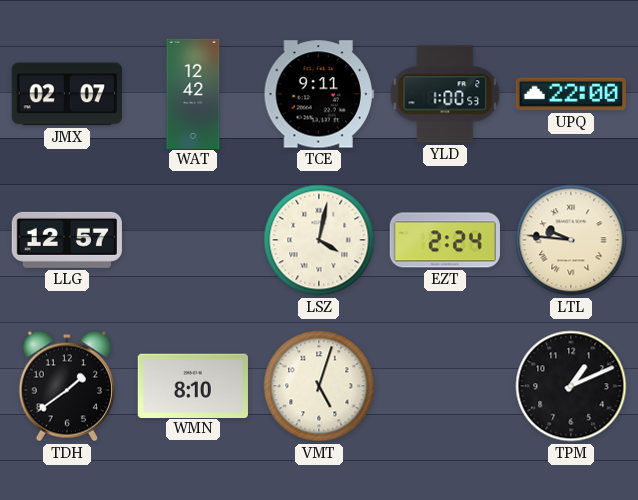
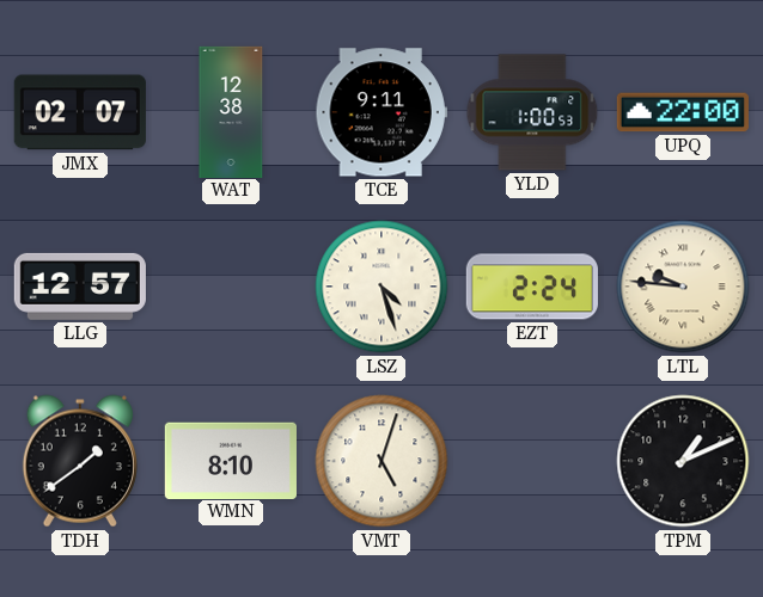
WAT: 12:42 -> 12:38
LSZ: 4:02 -> 4:27
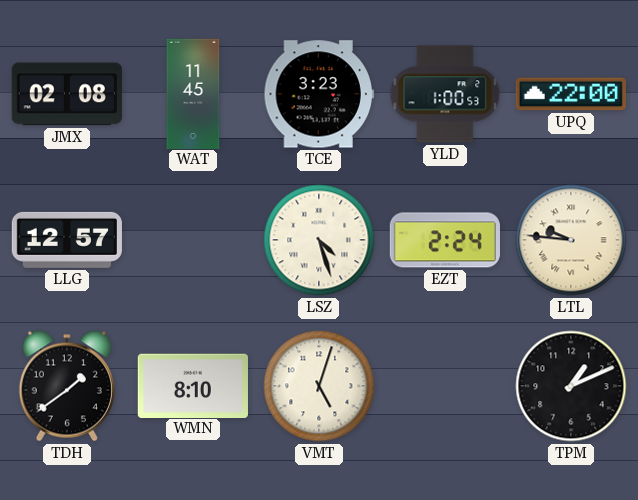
JMX: 02:07 -> 02:08
WAT: 12:38 -> 11:45
TCE: 9:11 -> 3:23
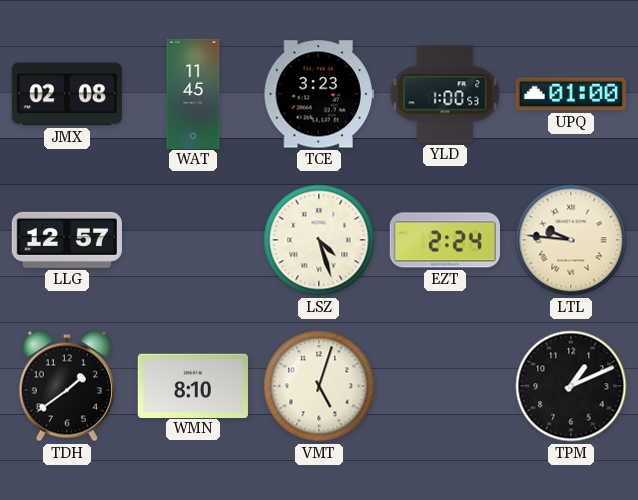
UPQ: 22:00 -> 01:00
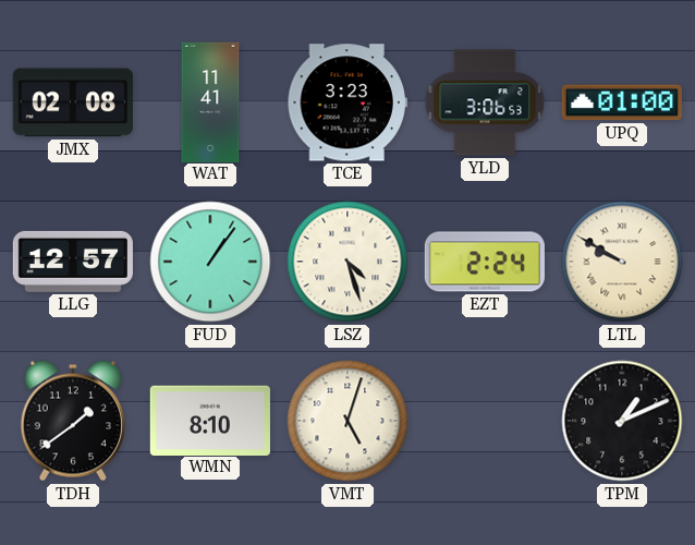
WAT: 11:45 -> 11:41
YLD: 1:00 -> 3:06
FUD: none -> 1:06
LTL: 9:46 -> 9:50
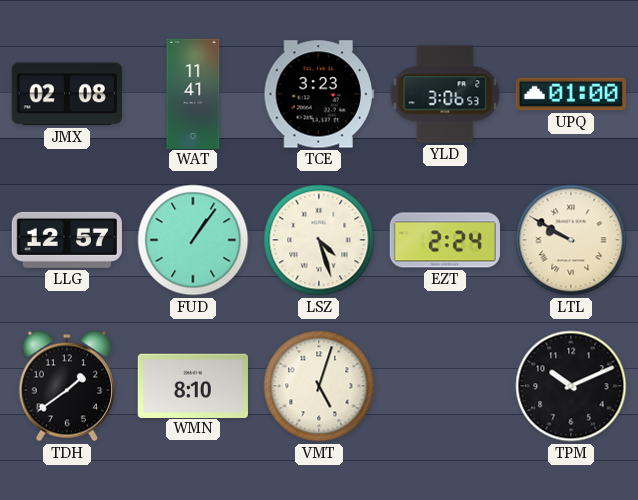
TPM: 1:11 -> 10:11
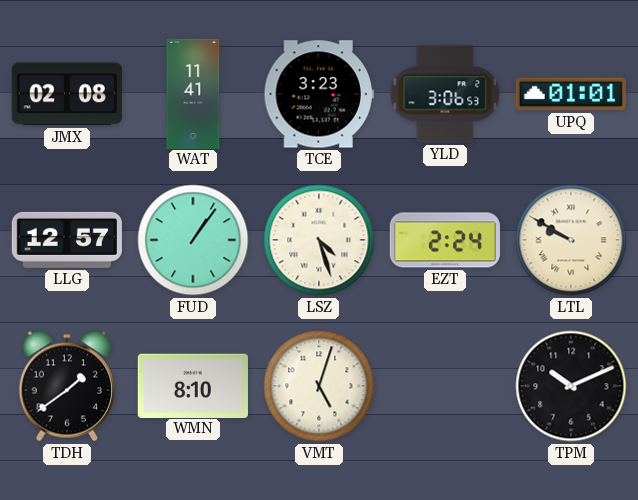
UPQ: 01:00 -> 01:01
